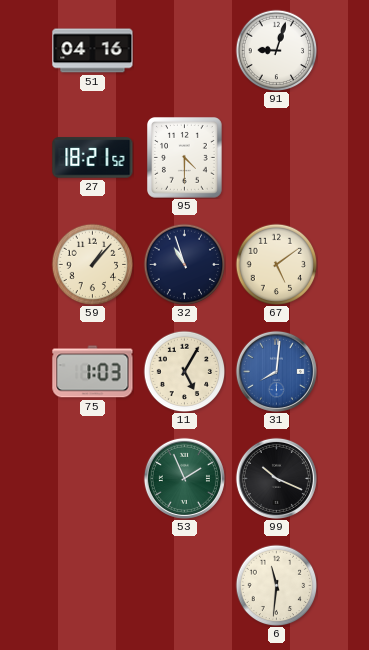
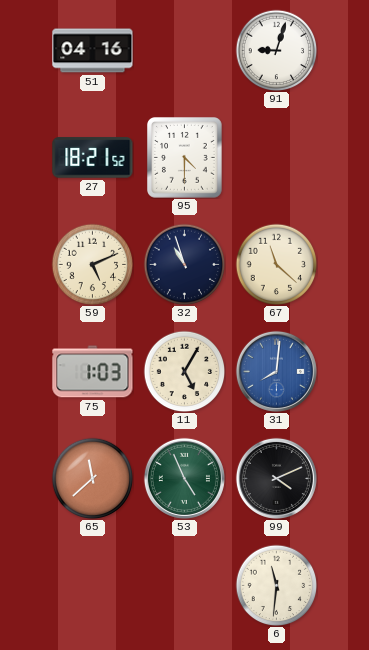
59: 1:07 -> 5:11
67: 5:09 -> 11:22
65: none -> 11:38
53: 1:56 -> 4:56
99: 10:19 -> 4:11
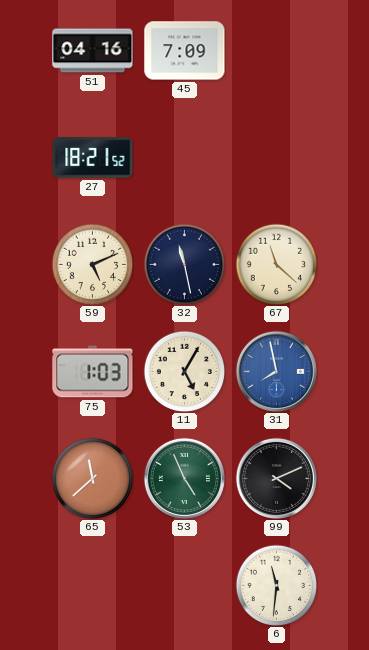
45: none -> 7:09
91: 9:03 -> none
95: 4:30 -> none
32: 10:57 -> 11:28
31: 8:01 -> 7:58
